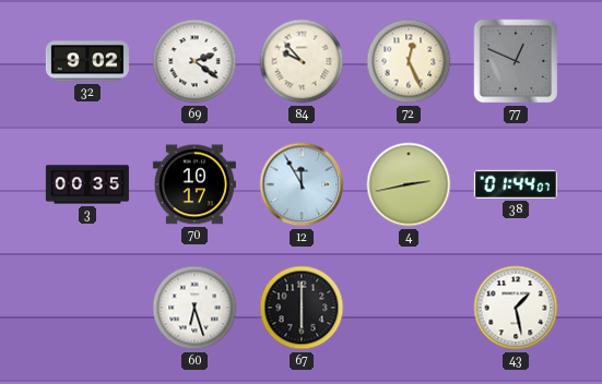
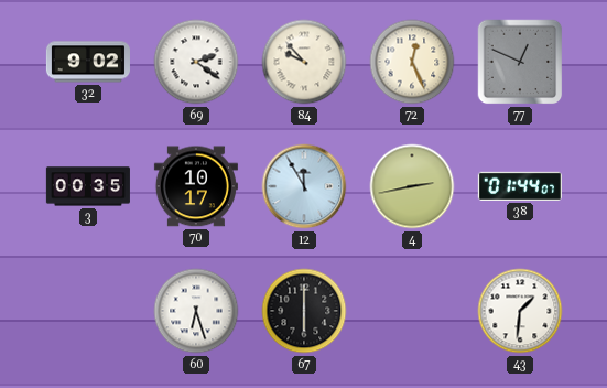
43: 1:28 -> 1:31
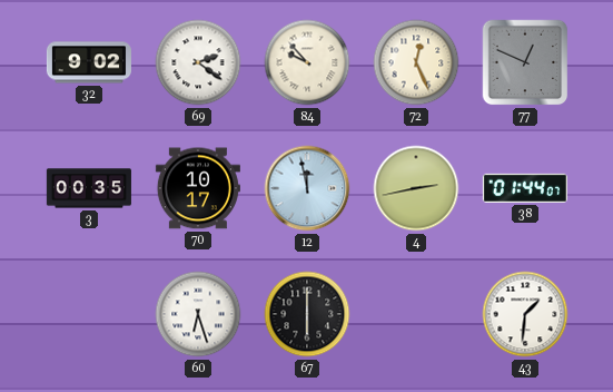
12: 11:55 -> 11:58
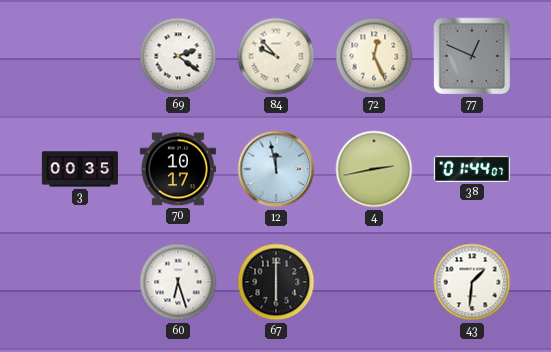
32: 9:02 -> none
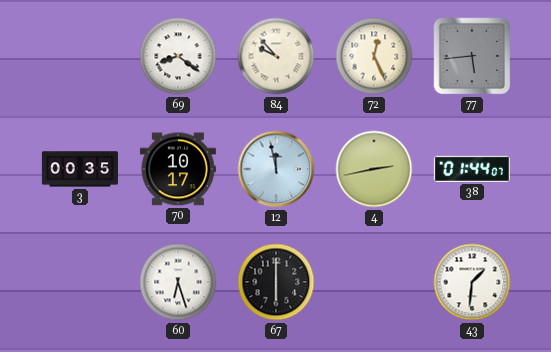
69: 2:21 -> 8:21
77: 12:49 -> 5:44
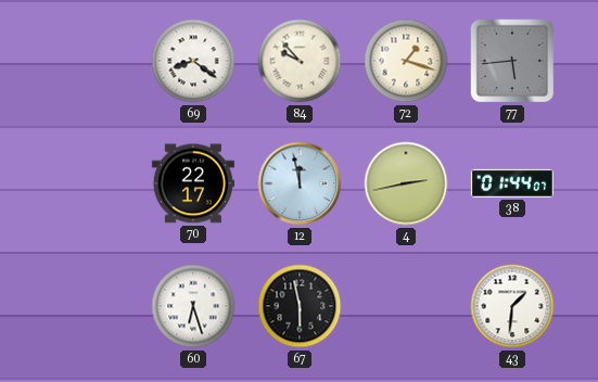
72: 12:26 -> 1:18
3: 00:35 -> none
70: 10:17 -> 22:17
67: 6:00 -> 5:58
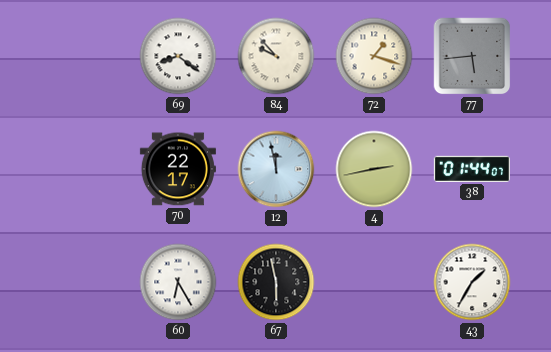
60: 6:27 -> 6:25
43: 1:31 -> 1:35
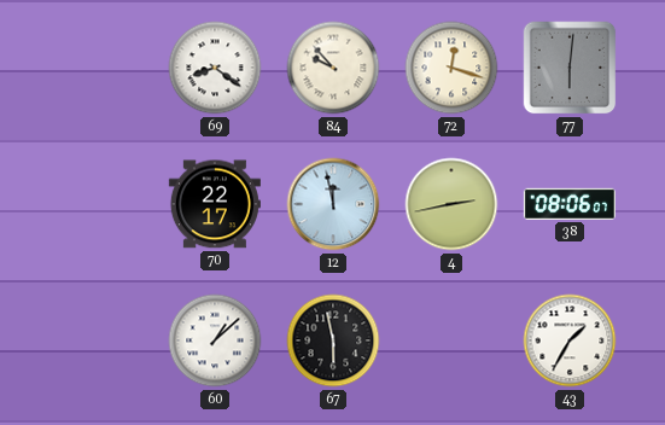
72: 1:18 -> 12:18
77: 5:44 -> 6:01
38: 01:44 -> 08:06
60: 6:25 -> 1:08
